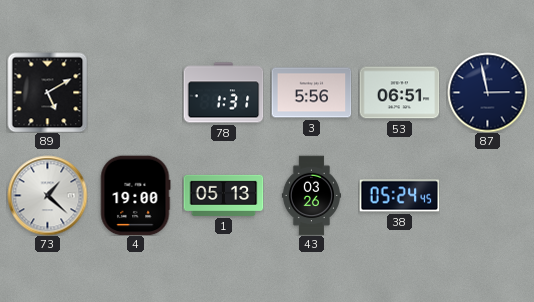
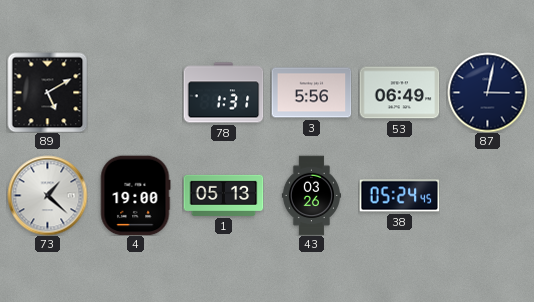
53: 06:51 -> 06:49
87: 2:58 -> 3:02
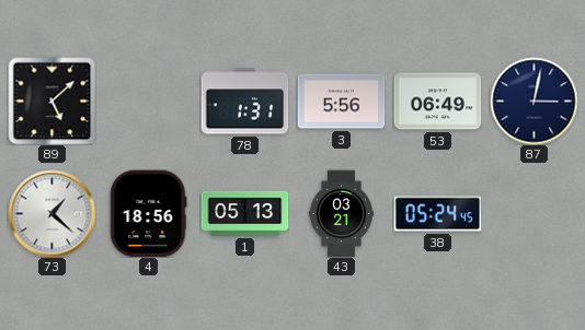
89: 5:10 -> 5:08
4: 19:00 -> 18:56
43: 03:26 -> 03:21
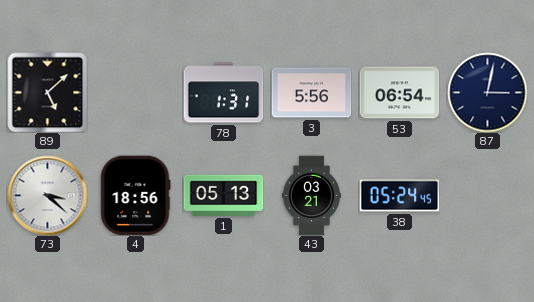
53: 06:49 -> 06:54
73: 1:22 -> 3:22
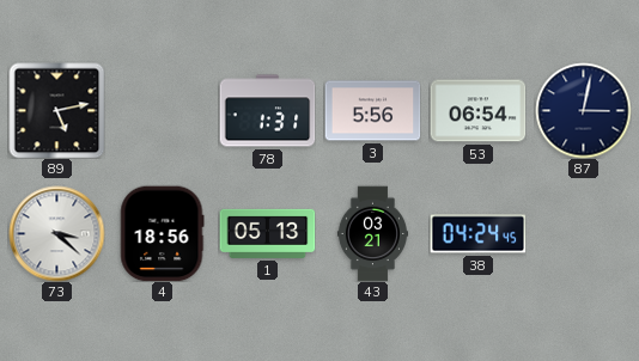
89: 5:08 -> 5:13
38: 05:24 -> 04:24
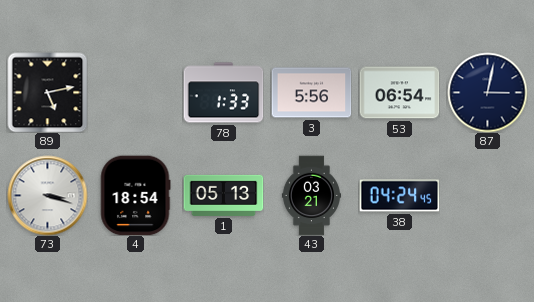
78: 1:31 -> 1:33
73: 3:22 -> 3:18
4: 18:56 -> 18:54
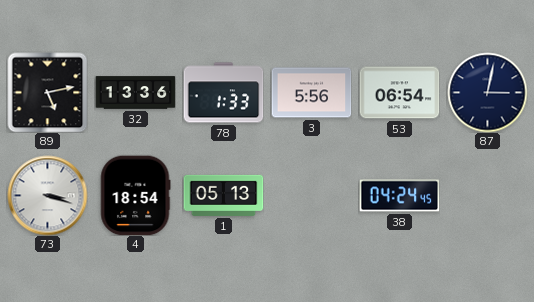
32: none -> 13:36
43: 03:21 -> none
